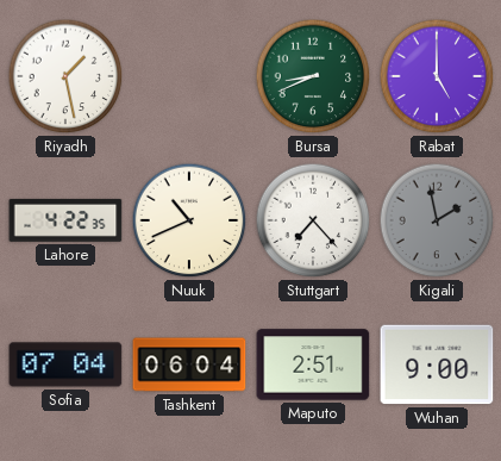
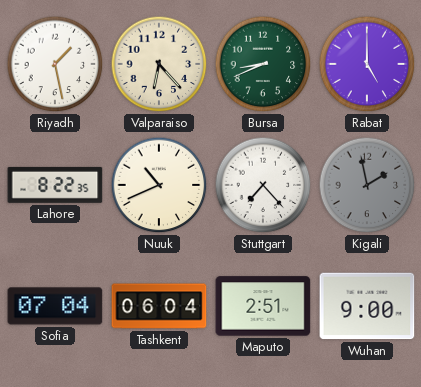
Valparaiso: none -> 6:23
Lahore: 4:22 -> 8:22
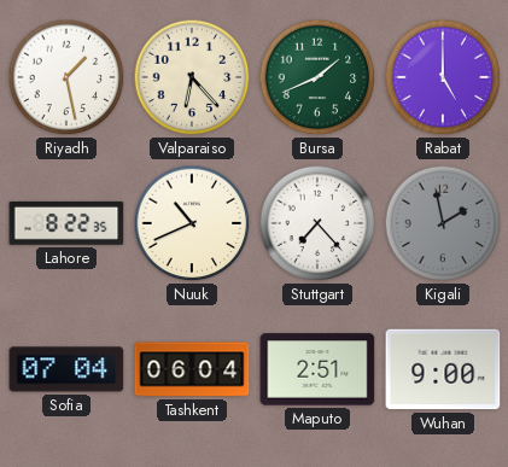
Bursa: 8:41 -> 1:41
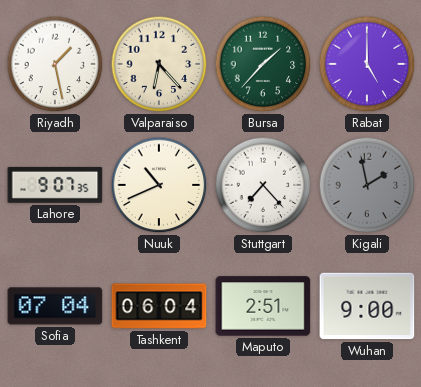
Bursa: 1:41 -> 1:37
Lahore: 8:22 -> 9:07
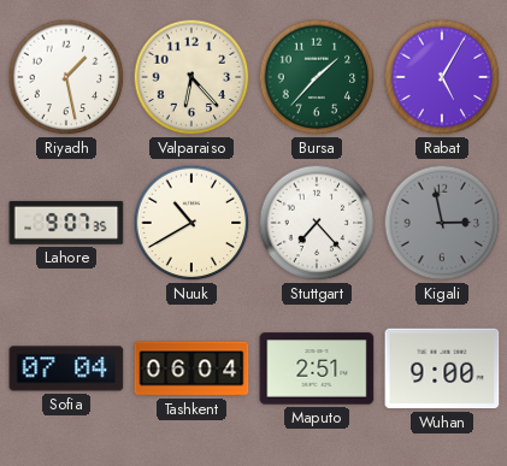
Rabat: 5:00 -> 5:05
Nuuk: 10:41 -> 10:40
Kigali: 1:58 -> 2:58
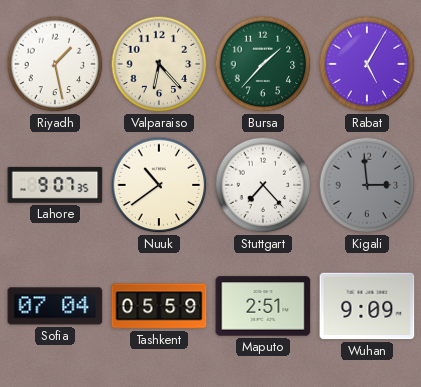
Nuuk: 10:40 -> 10:39
Kigali: 2:58 -> 2:59
Tashkent: 06:04 -> 05:59
Wuhan: 9:00 -> 9:09
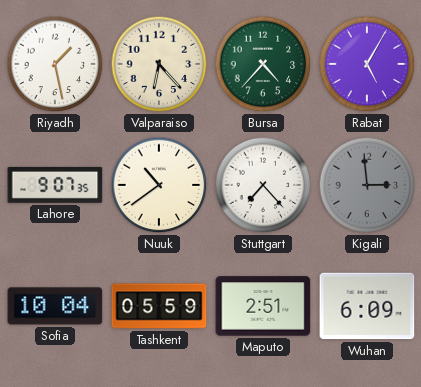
Bursa: 1:37 -> 4:37
Sofia: 07:04 -> 10:04
Wuhan: 9:09 -> 6:09
